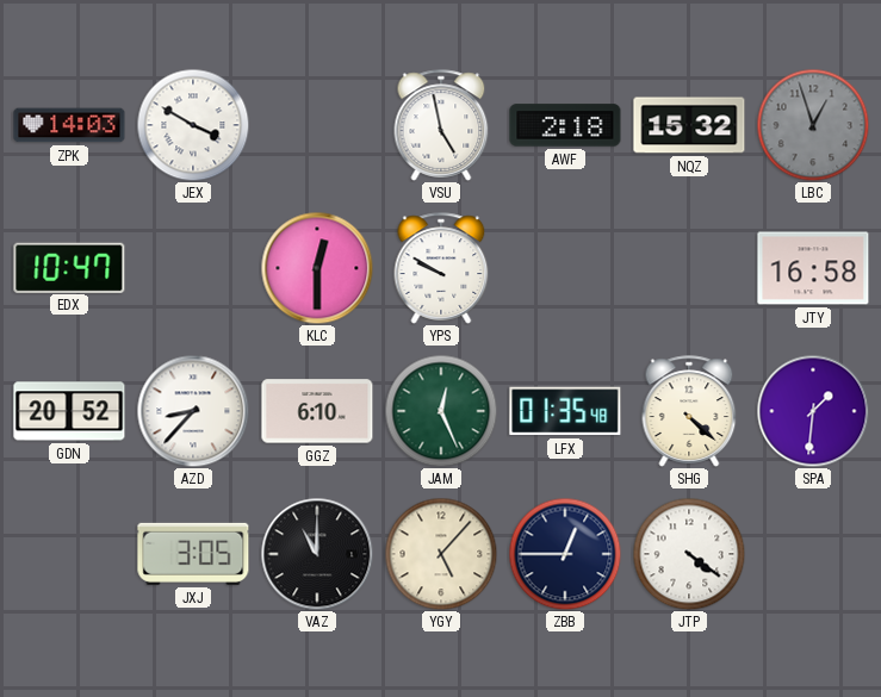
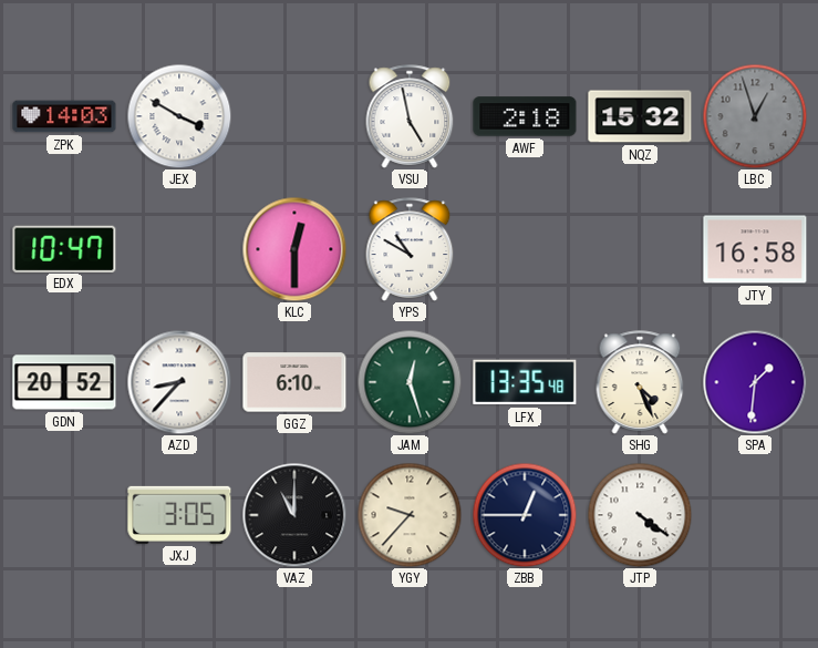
YPS: 9:50 -> 10:50
JAM: 12:26 -> 12:27
LFX: 01:35 -> 13:35
SHG: 4:22 -> 4:26
YGY: 5:07 -> 9:37
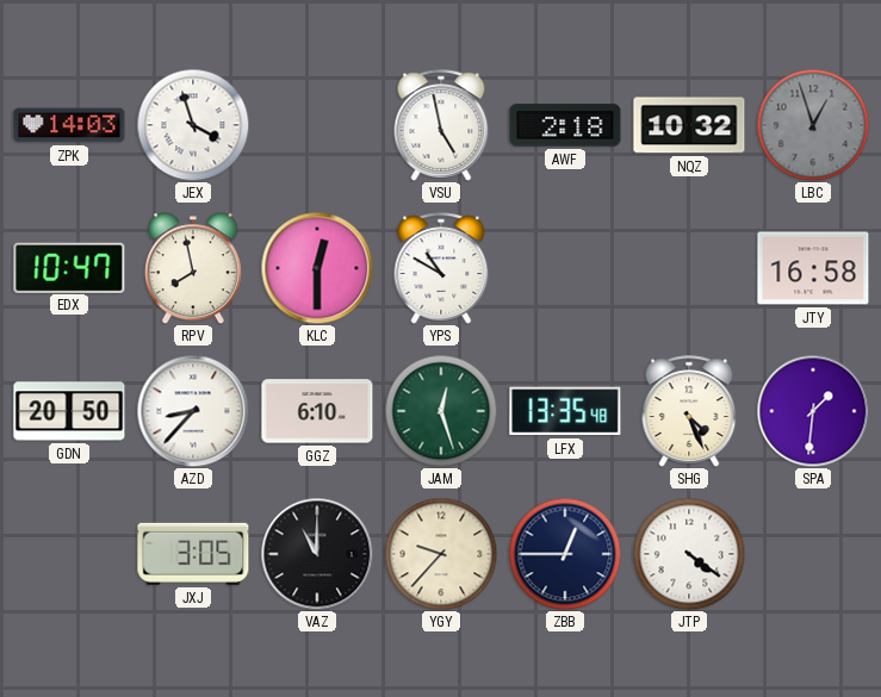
JEX: 3:50 -> 3:57
NQZ: 15:32 -> 10:32
RPV: none -> 7:58
GDN: 20:52 -> 20:50
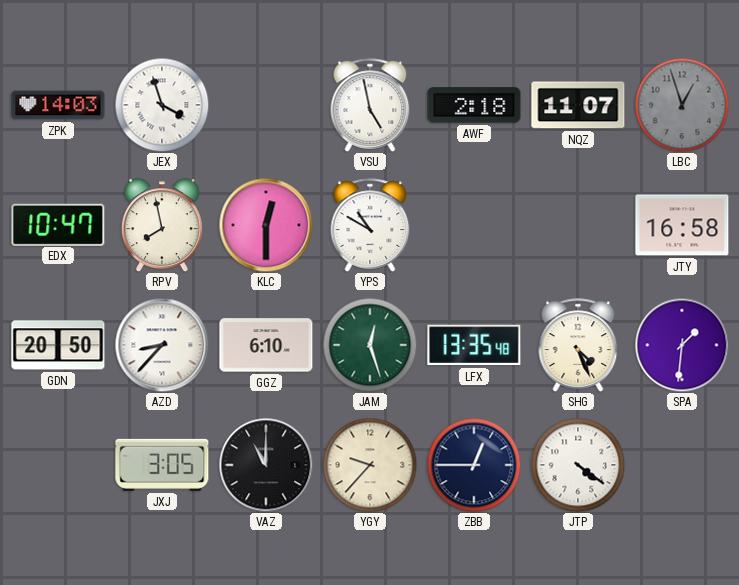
NQZ: 10:32 -> 11:07
